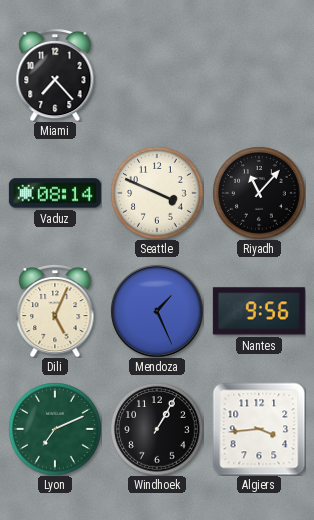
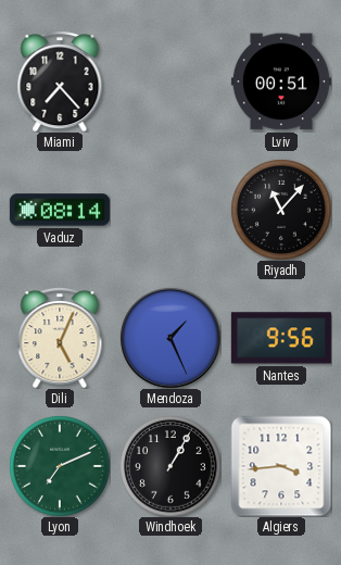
Lviv: none -> 00:51
Seattle: 3:49 -> none
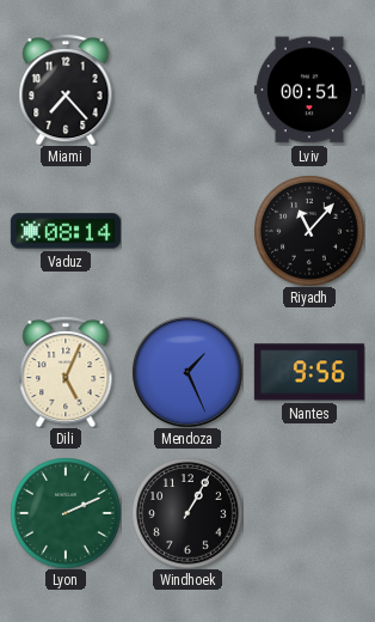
Lyon: 7:11 -> 2:11
Algiers: 3:44 -> none
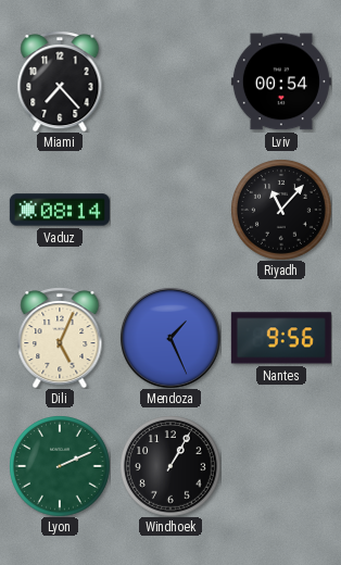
Lviv: 00:51 -> 00:54
